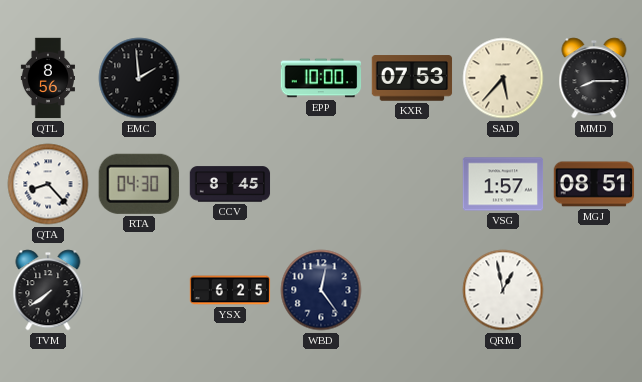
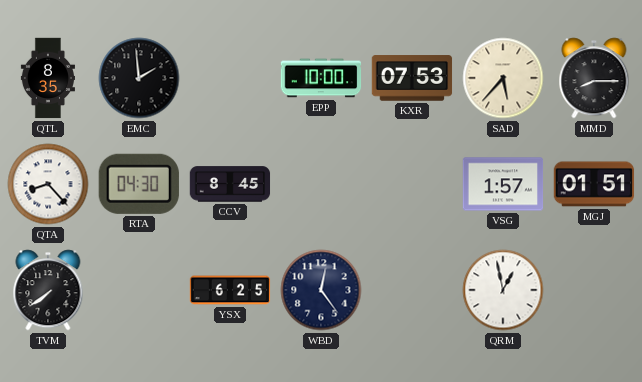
QTL: 8:56 -> 8:35
MGJ: 08:51 -> 01:51
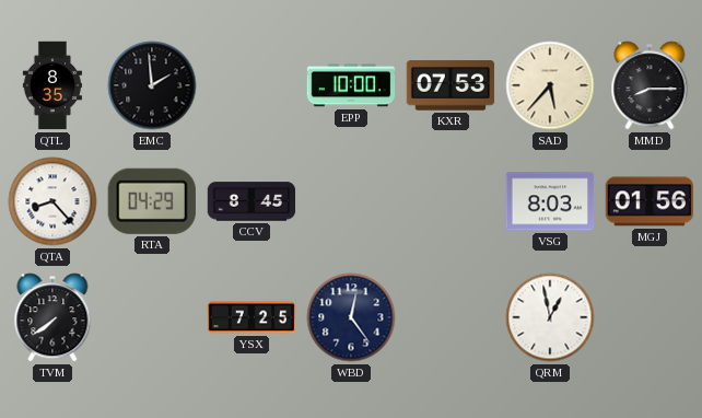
RTA: 04:30 -> 04:29
VSG: 1:57 -> 8:03
MGJ: 01:51 -> 01:56
YSX: 6:25 -> 7:25
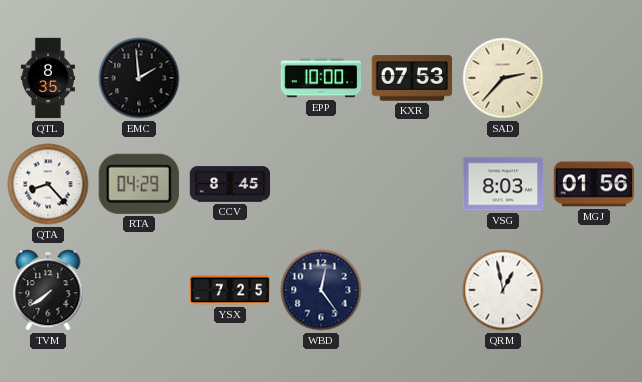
SAD: 5:37 -> 2:37
MMD: 8:15 -> none
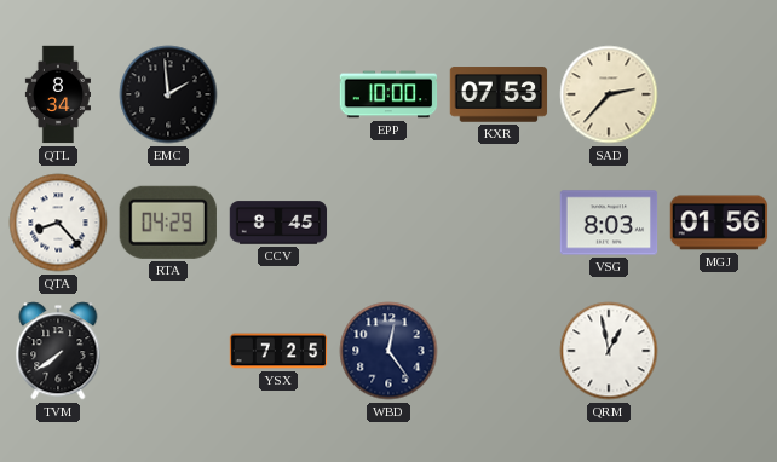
QTL: 8:35 -> 8:34
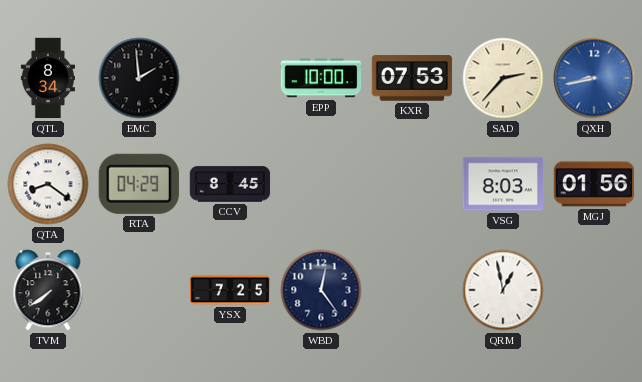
QXH: none -> 8:43
QTA: 8:23 -> 8:21
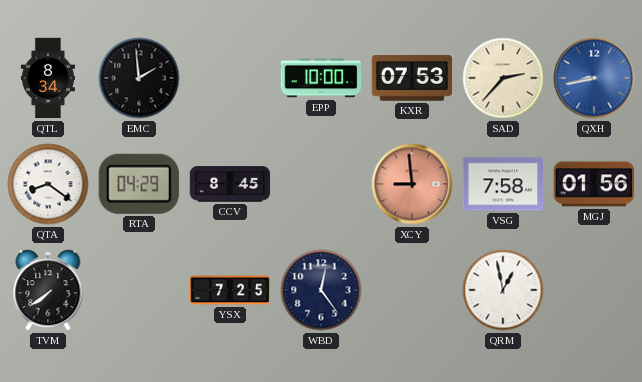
XCY: none -> 8:59
VSG: 8:03 -> 7:58
